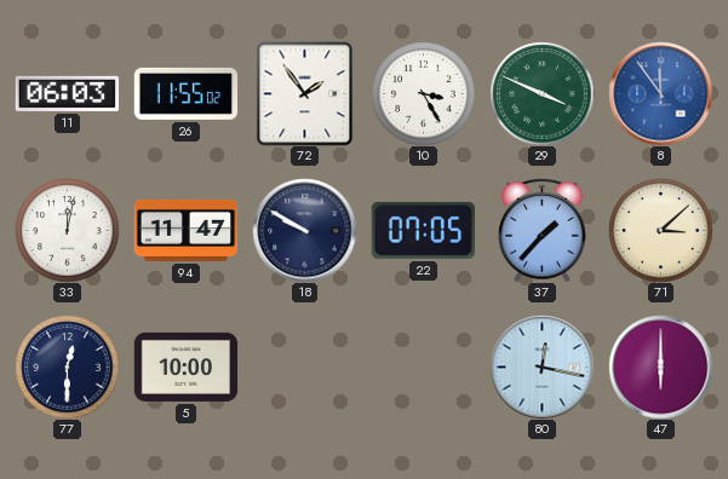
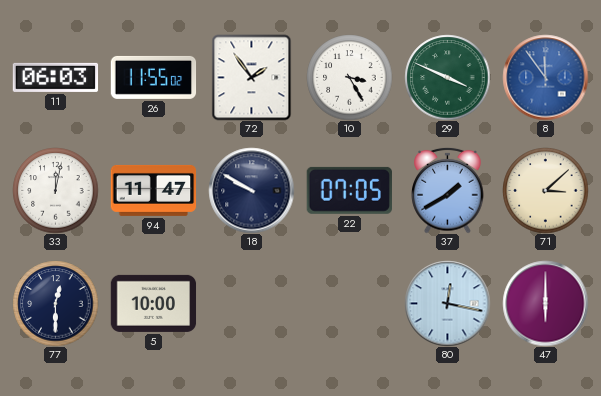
37: 1:37 -> 1:40
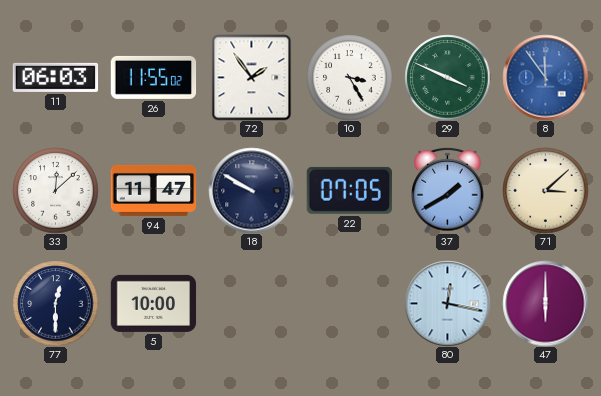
33: 12:02 -> 12:08
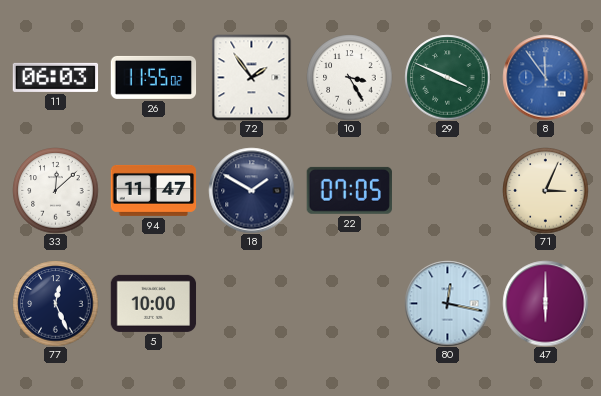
18: 9:50 -> 1:50
37: 1:40 -> none
71: 3:08 -> 3:04
77: 12:30 -> 12:26
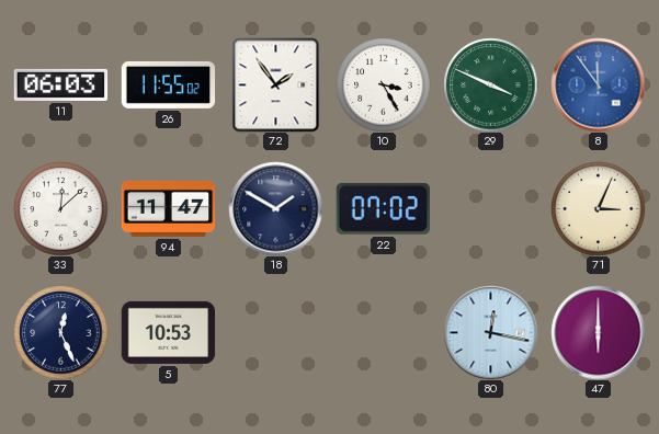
22: 07:05 -> 07:02
5: 10:00 -> 10:53
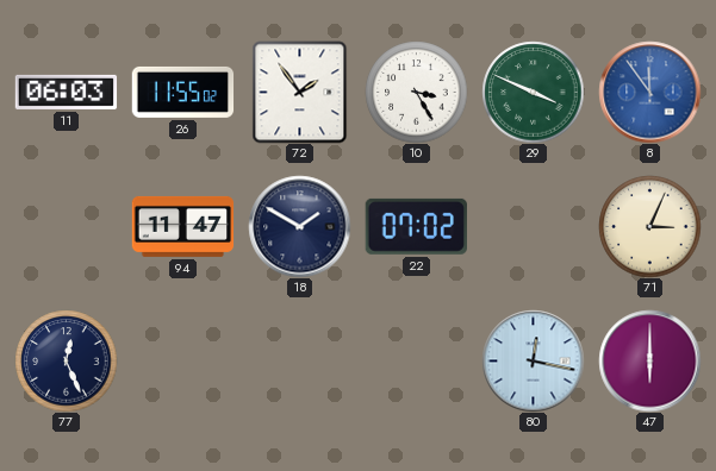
33: 12:08 -> none
5: 10:53 -> none
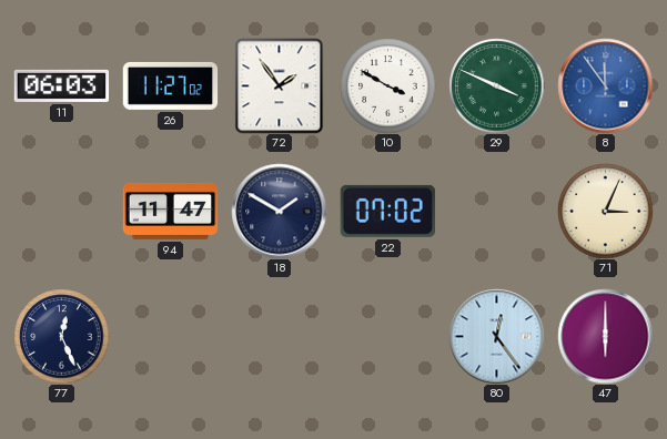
26: 11:55 -> 11:27
10: 3:25 -> 3:50
80: 12:17 -> 12:24
